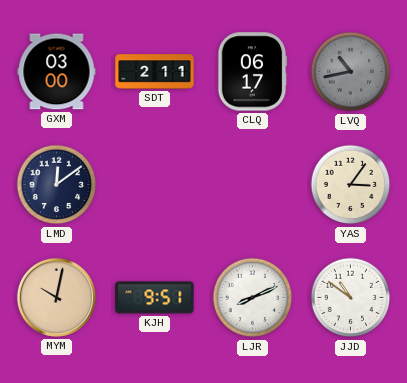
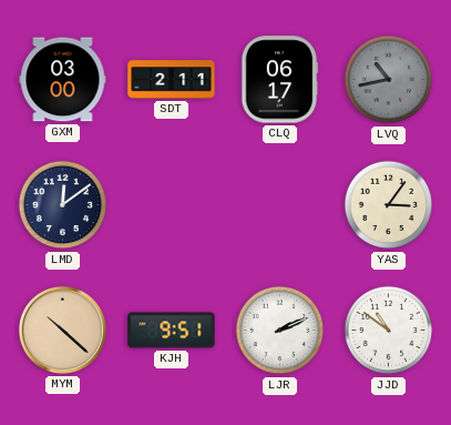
MYM: 10:02 -> 10:22
LJR: 8:11 -> 2:11
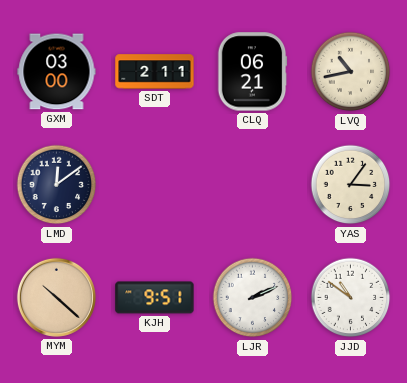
CLQ: 06:17 -> 06:21
LVQ dial: grey -> cream
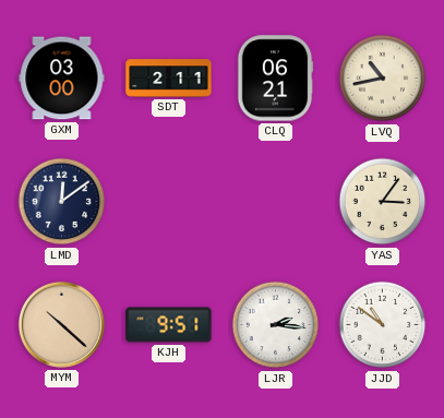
LJR: 2:11 -> 2:16
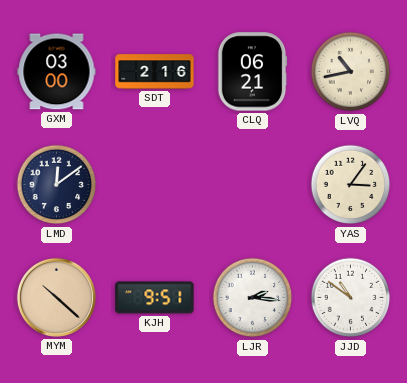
SDT: 2:11 -> 2:16
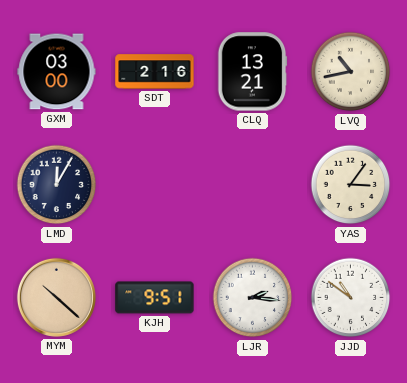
CLQ: 06:21 -> 13:21
LMD: 12:09 -> 12:05
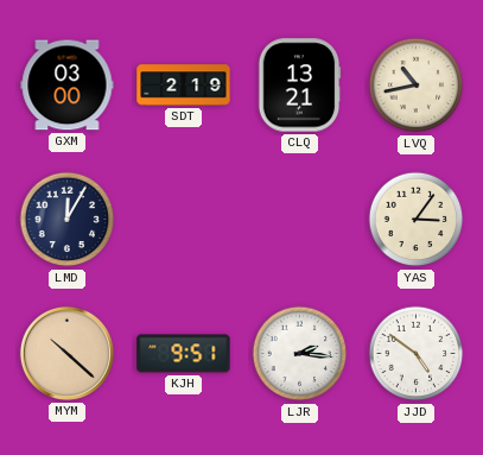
SDT: 2:16 -> 2:19
JJD: 10:51 -> 4:51
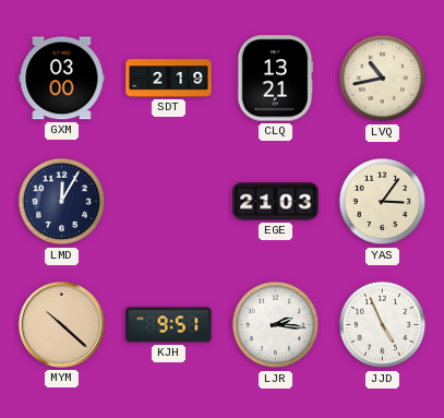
EGE: none -> 21:03
JJD: 4:51 -> 4:56
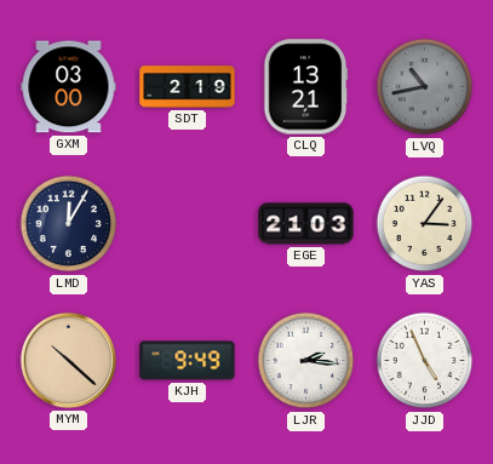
LVQ dial: cream -> grey
KJH: 9:51 -> 9:49
